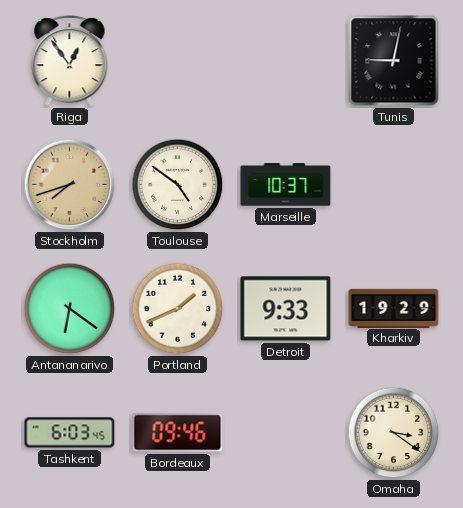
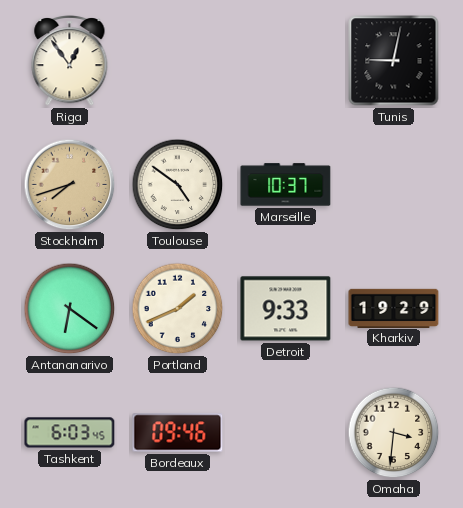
Omaha: 3:21 -> 3:31
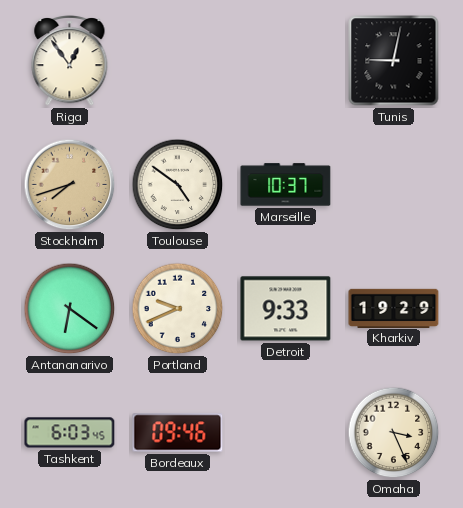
Portland: 1:41 -> 9:41
Omaha: 3:31 -> 3:26
